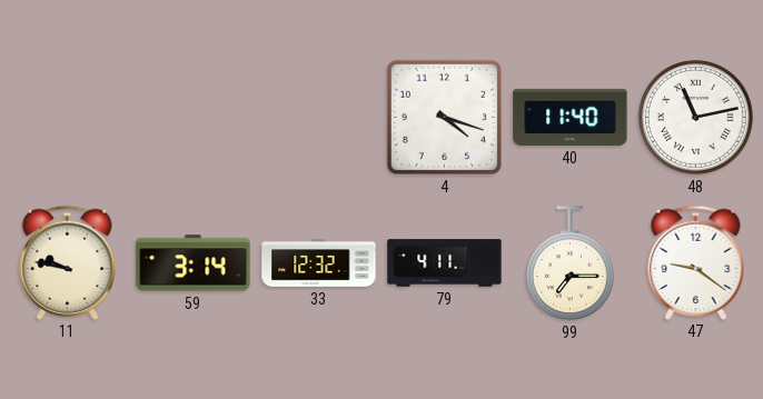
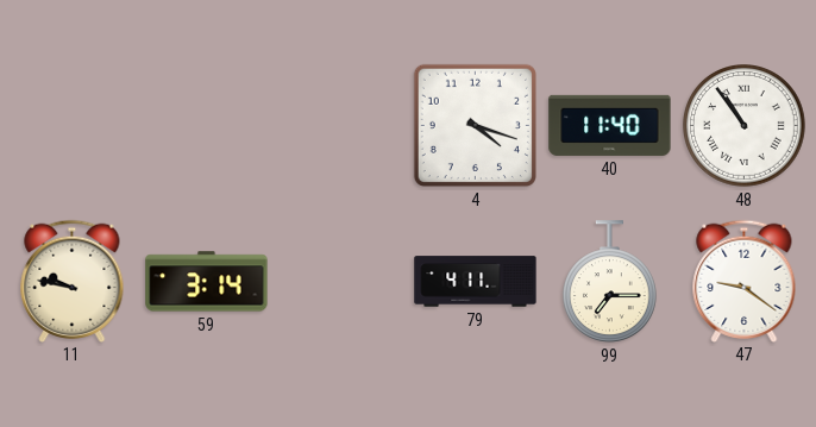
48: 11:13 -> 10:54
33: 12:32 -> none
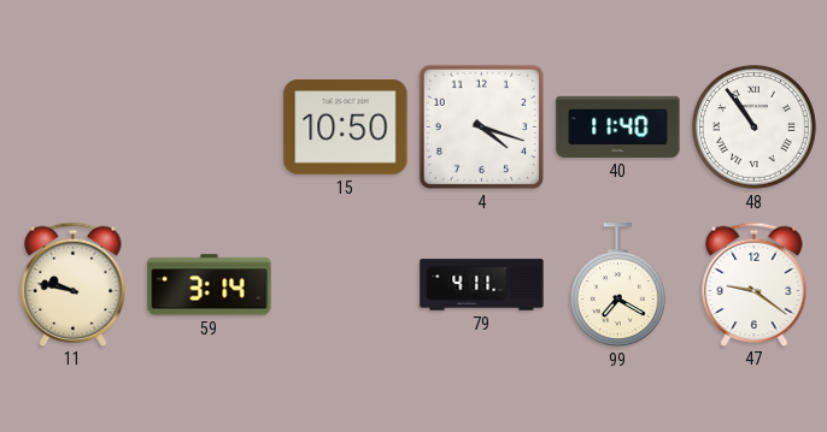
15: none -> 10:50
99: 7:15 -> 7:20
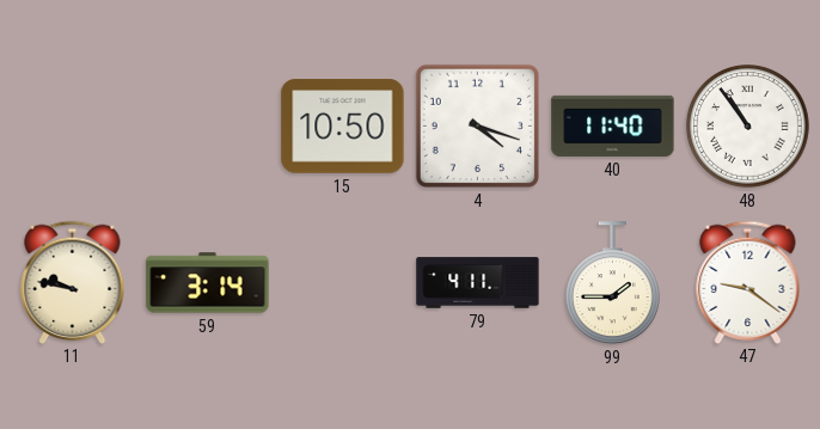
99: 7:20 -> 1:45
